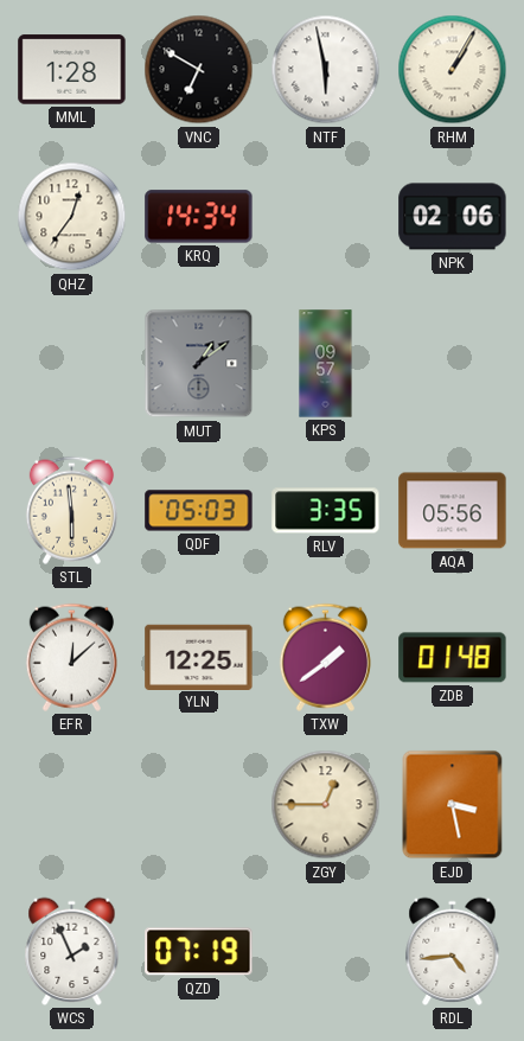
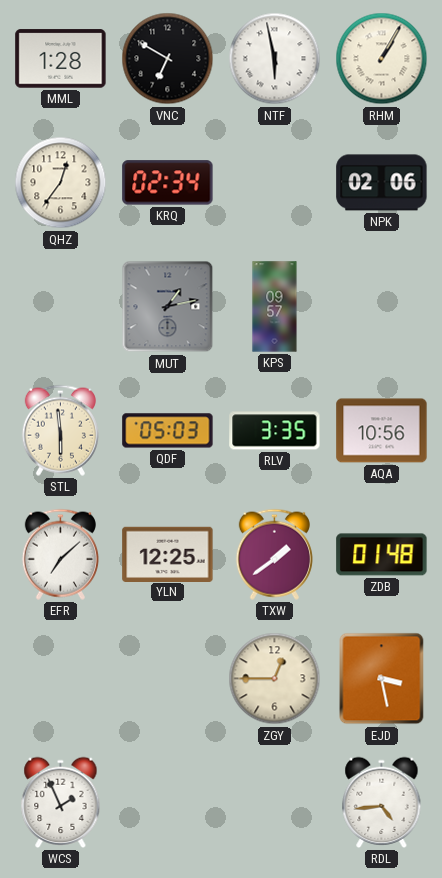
KRQ: 14:34 -> 02:34
MUT: 1:09 -> 1:13
AQA: 05:56 -> 10:56
EFR: 12:08 -> 7:08
QZD: 07:19 -> none
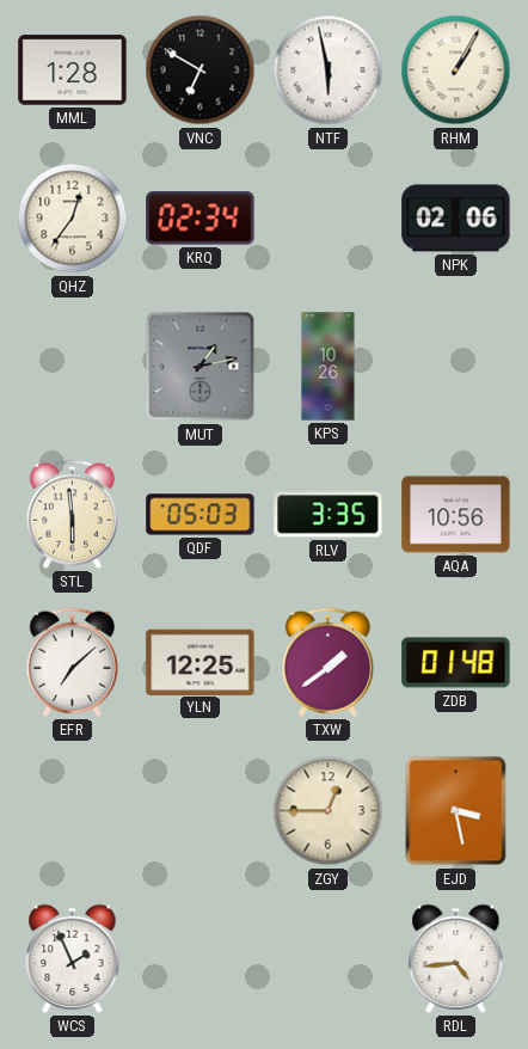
KPS: 09:57 -> 10:26
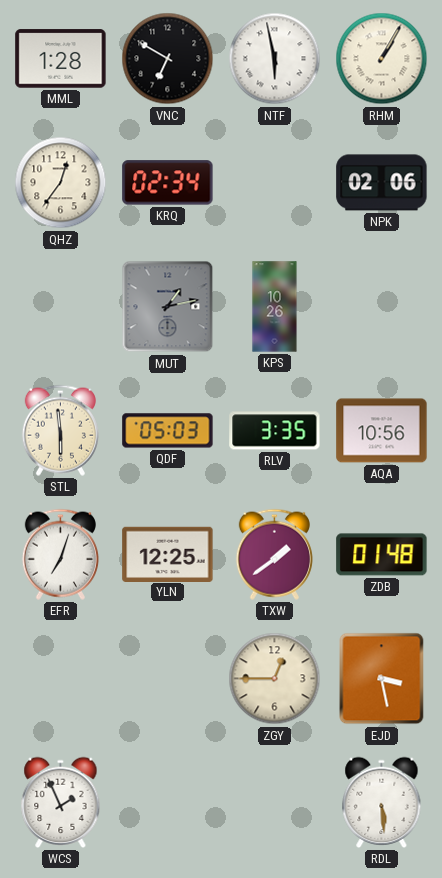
EFR: 7:08 -> 7:03
RDL: 4:44 -> 5:29
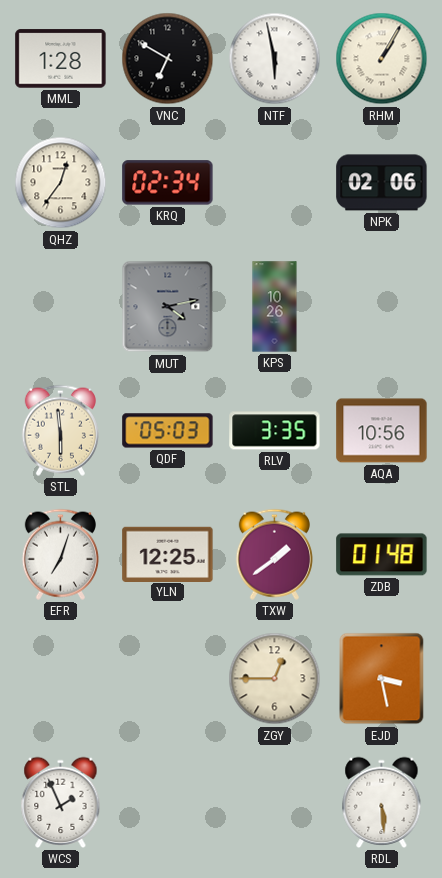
MUT: 1:13 -> 4:13
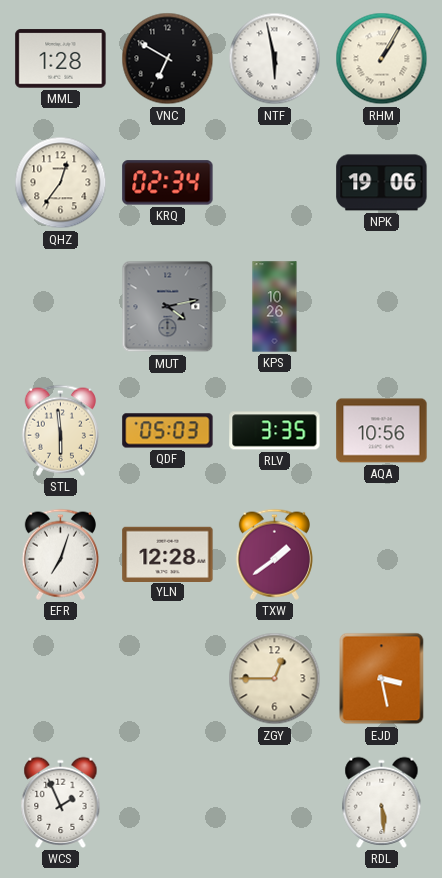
NPK: 02:06 -> 19:06
YLN: 12:25 -> 12:28
ZDB: 01:48 -> none
